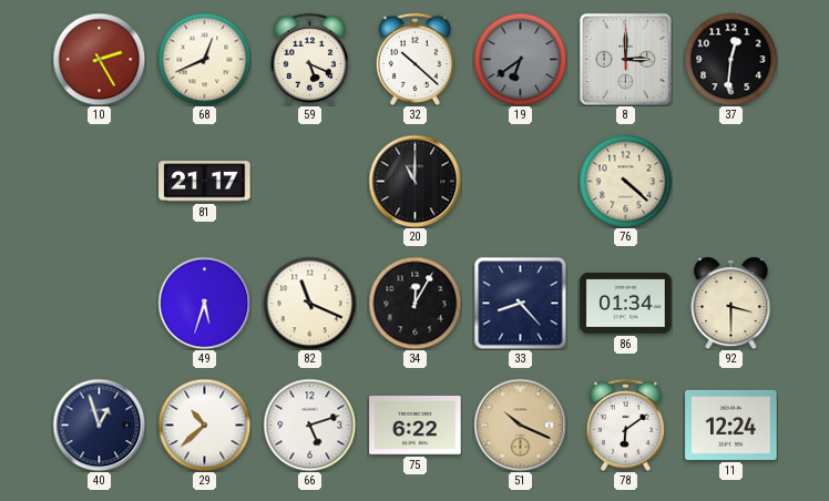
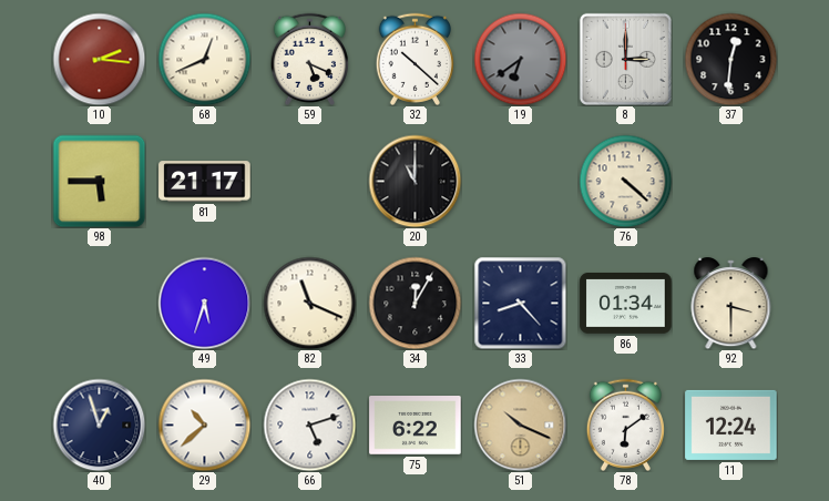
10: 2:25 -> 2:16
98: none -> 5:45
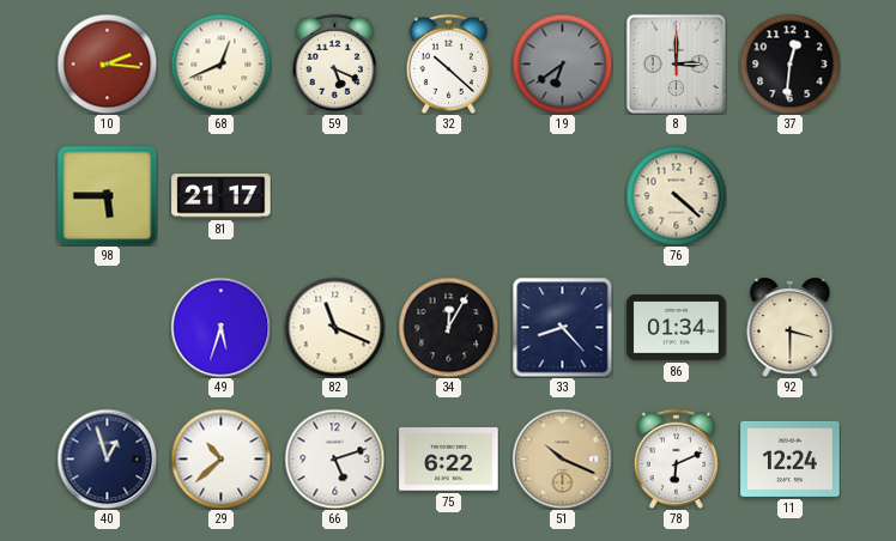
20: 11:00 -> none
78: 6:09 -> 6:11
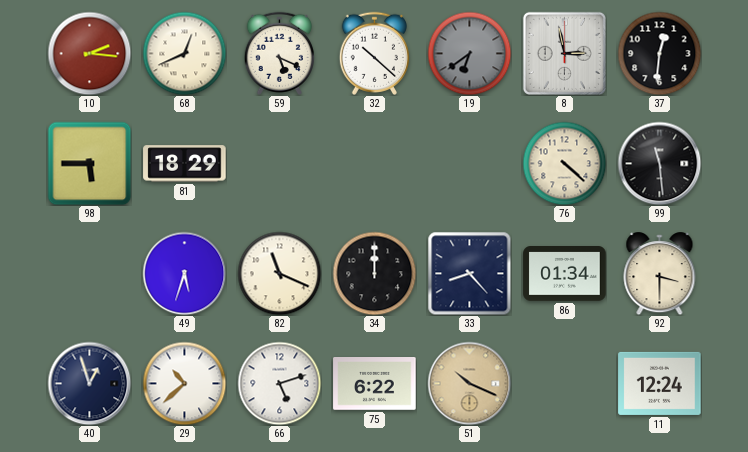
8: 3:00 -> 2:58
81: 21:17 -> 18:29
99: none -> 11:29
34: 12:05 -> 12:00
78: 6:11 -> none
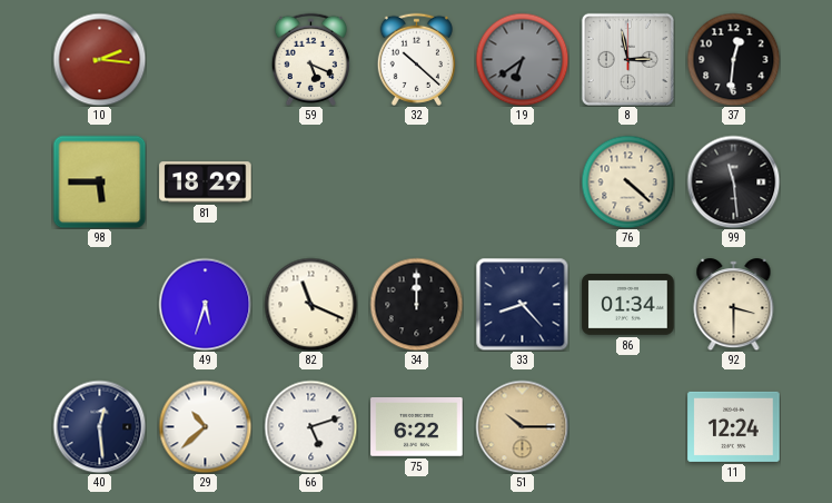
68: 12:41 -> none
40: 12:57 -> 12:29
51: 10:19 -> 10:15
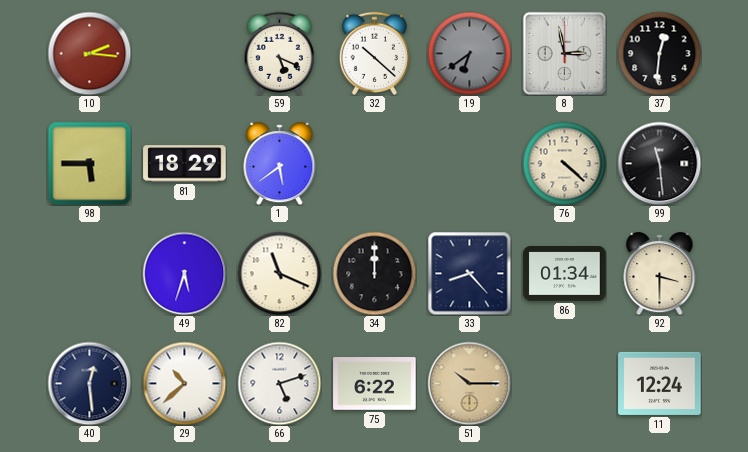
1: none -> 5:39
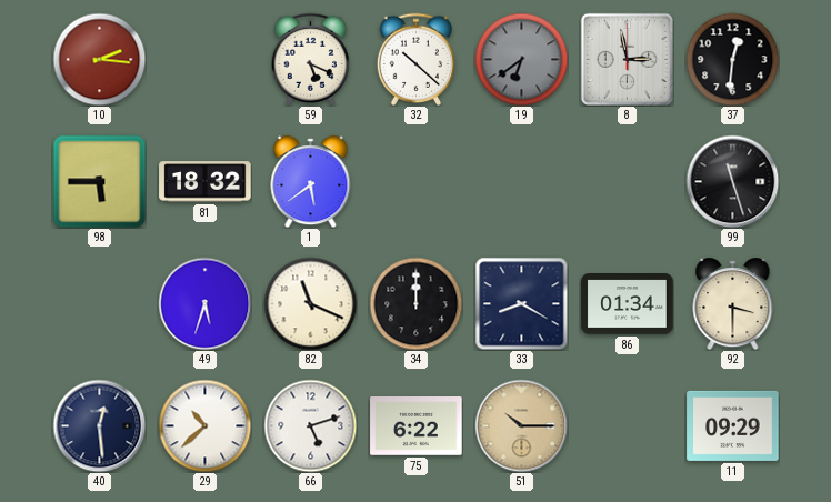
81: 18:29 -> 18:32
76: 4:22 -> none
99: 11:29 -> 11:27
33: 8:23 -> 8:20
11: 12:24 -> 09:29
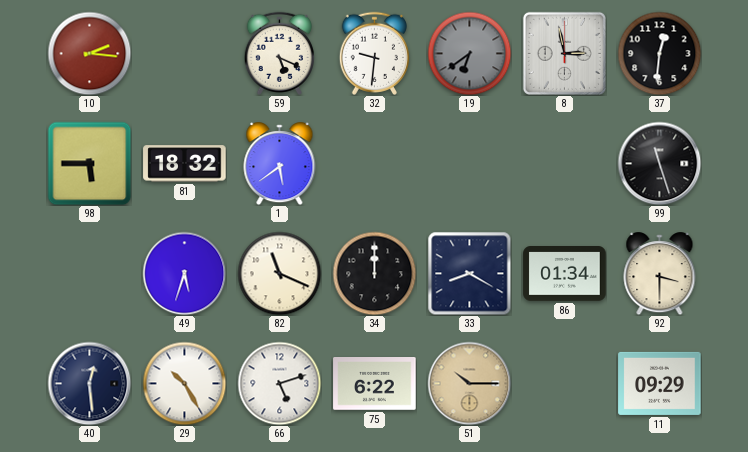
32: 10:22 -> 9:31
29: 10:38 -> 10:25
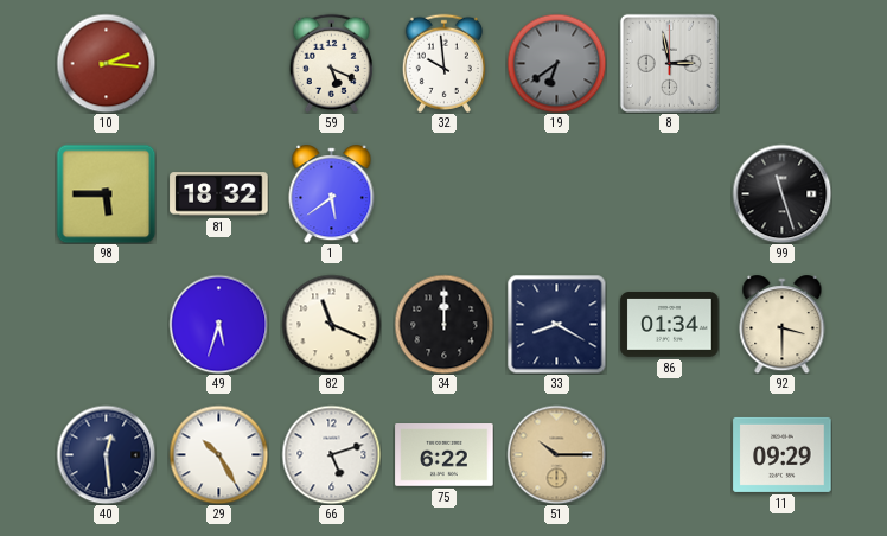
32: 9:31 -> 9:59
37: 12:31 -> none
